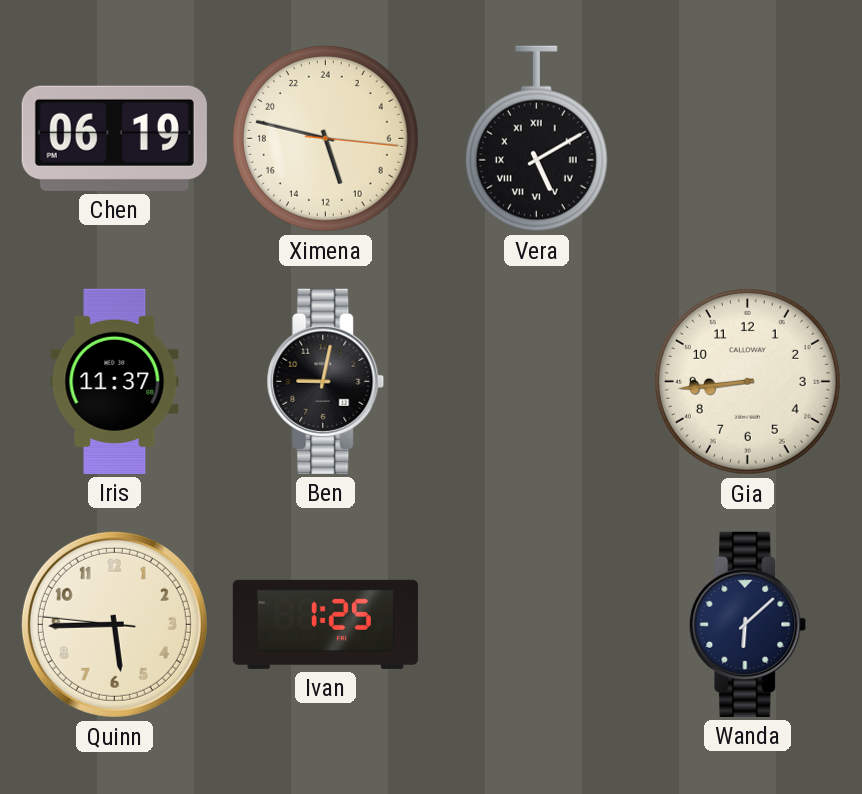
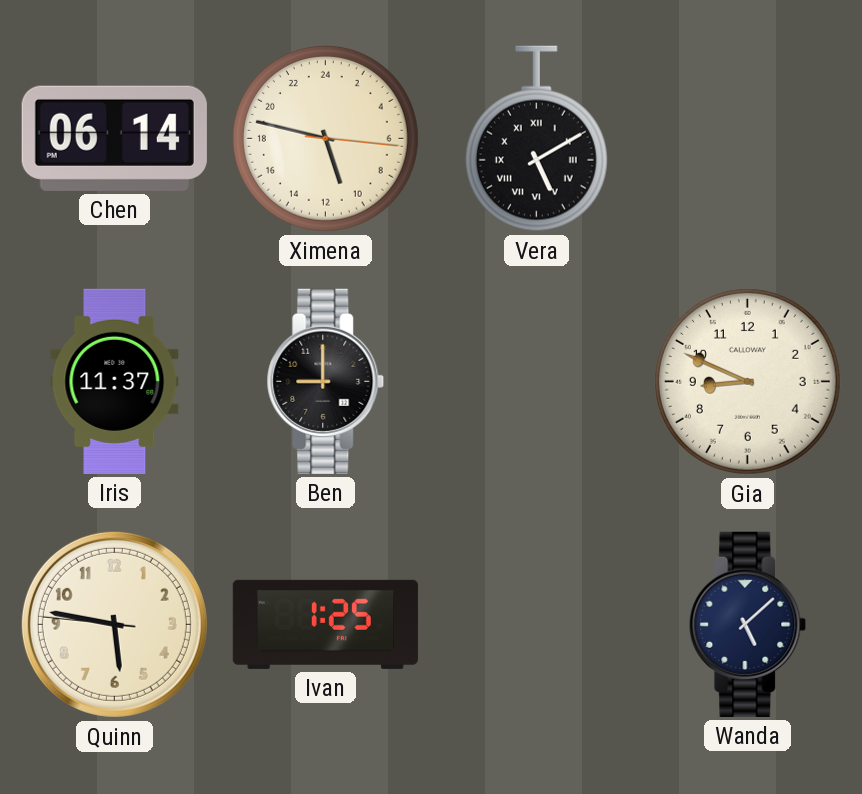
Chen: 06:19 -> 06:14
Ben: 9:02 -> 9:00
Gia: 8:44 -> 8:49
Quinn: 5:44 -> 5:46
Wanda: 6:08 -> 5:08
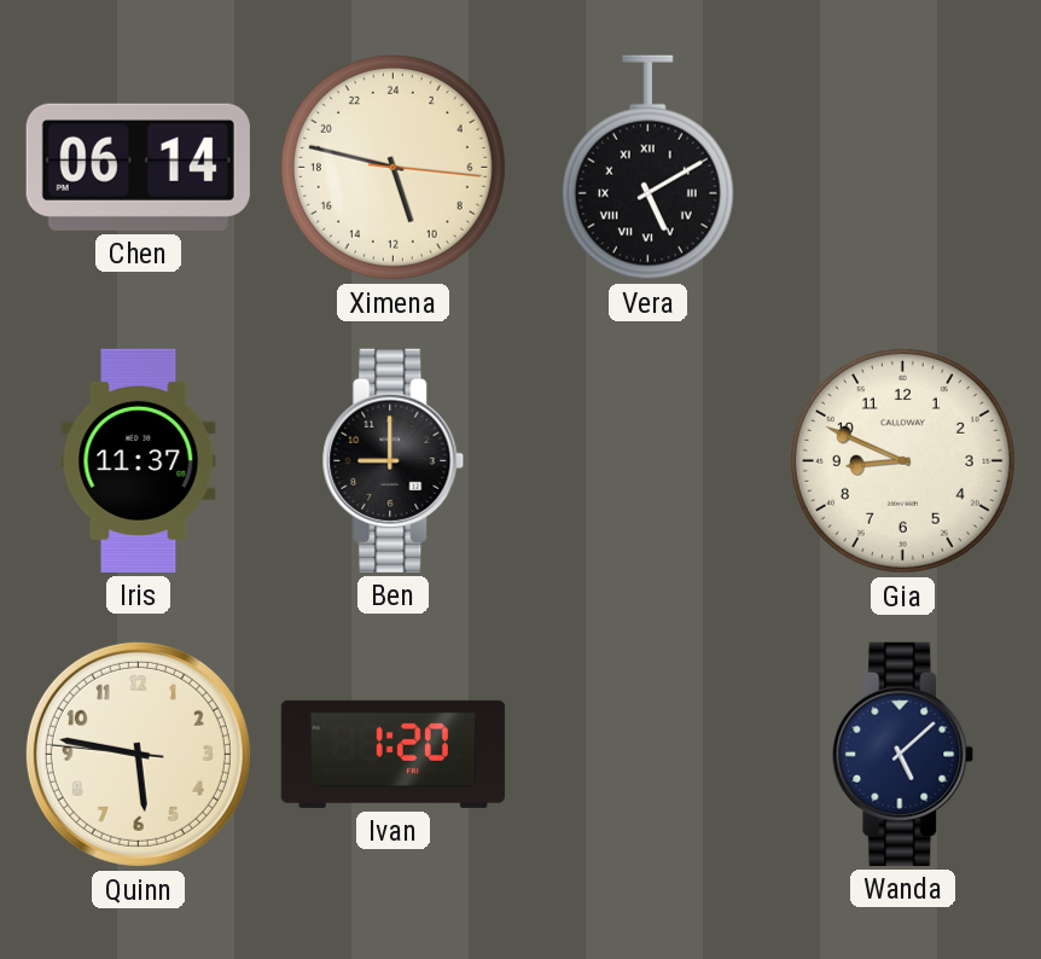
Ivan: 1:25 -> 1:20
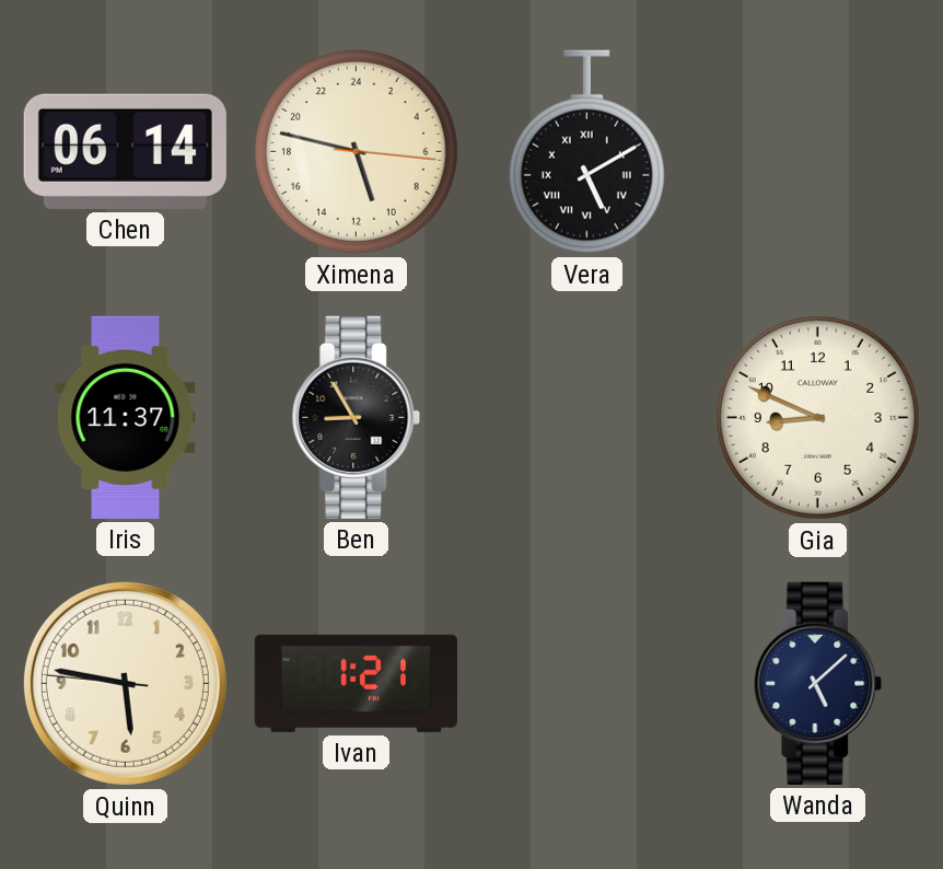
Ben: 9:00 -> 8:55
Ivan: 1:20 -> 1:21
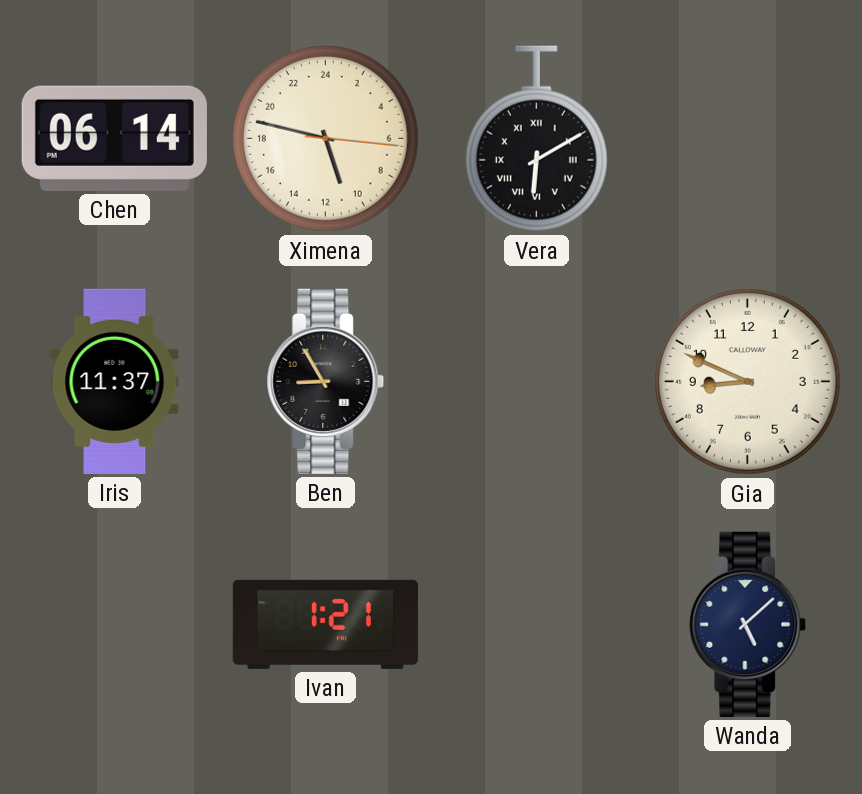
Vera: 5:10 -> 6:10
Quinn: 5:46 -> none
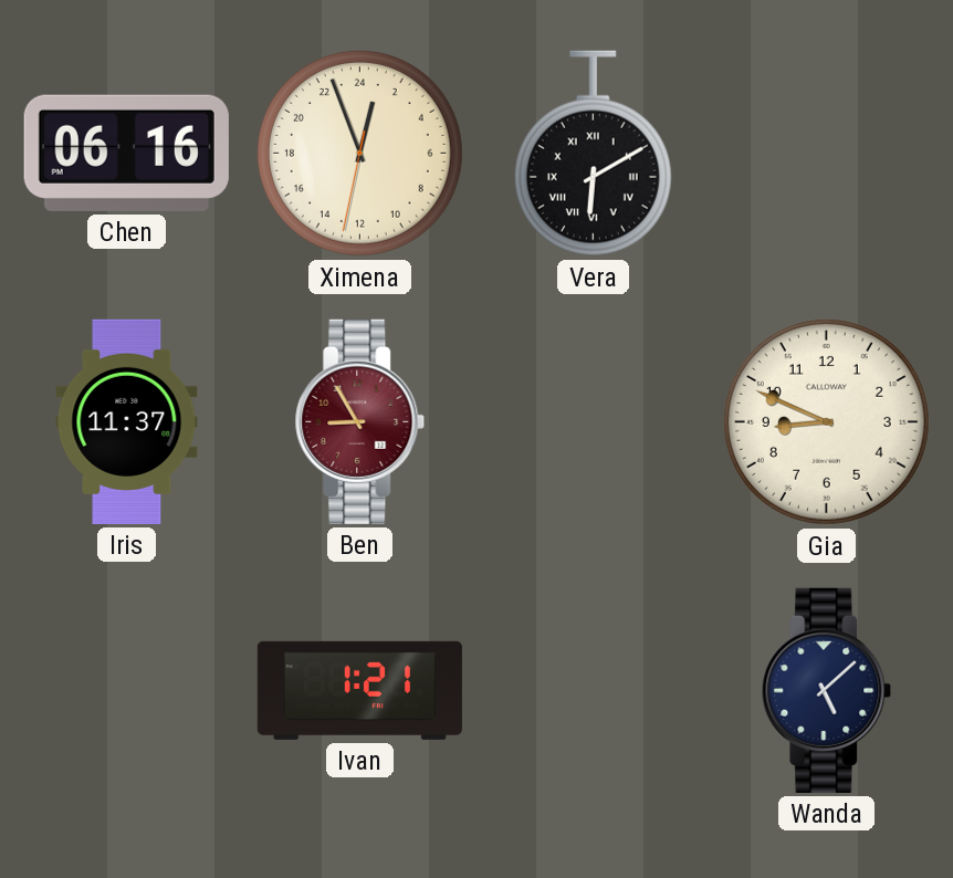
Chen: 06:14 -> 06:16
Ximena: 10:47 -> 0:56
Ben dial: black -> burgundy
